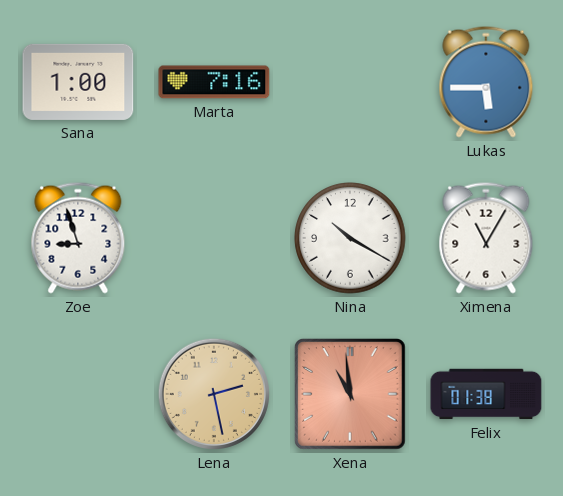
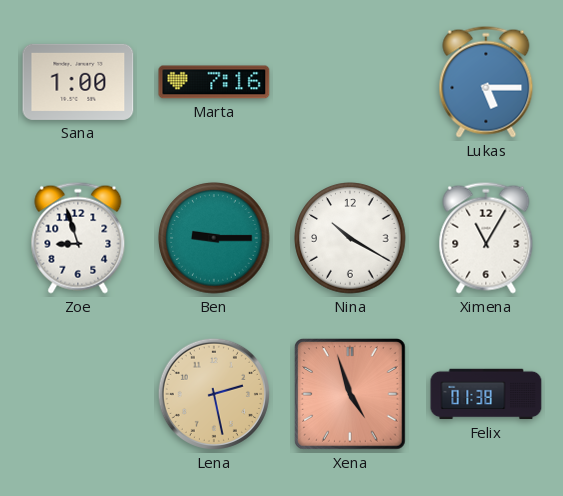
Lukas: 5:45 -> 5:15
Ben: none -> 9:15
Xena: 10:59 -> 4:57
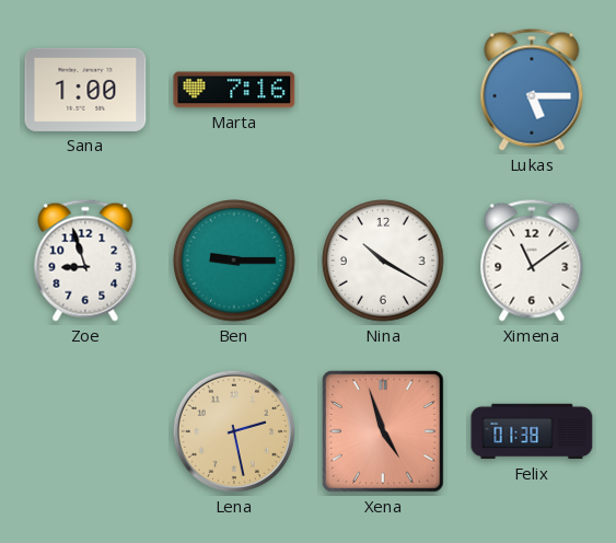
Ximena: 11:05 -> 11:09
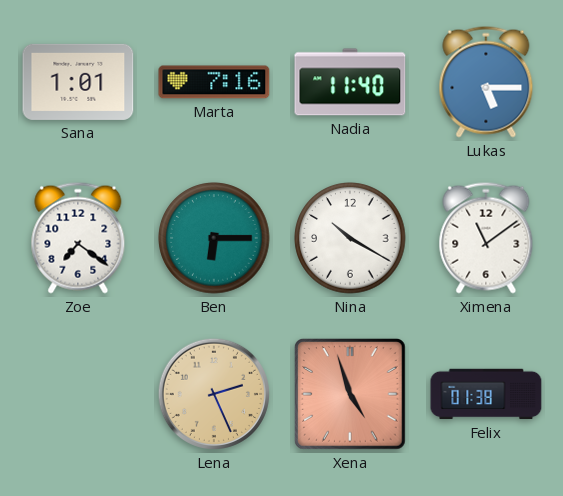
Sana: 1:00 -> 1:01
Nadia: none -> 11:40
Zoe: 8:57 -> 7:21
Ben: 9:15 -> 6:15
Lena: 2:28 -> 2:26
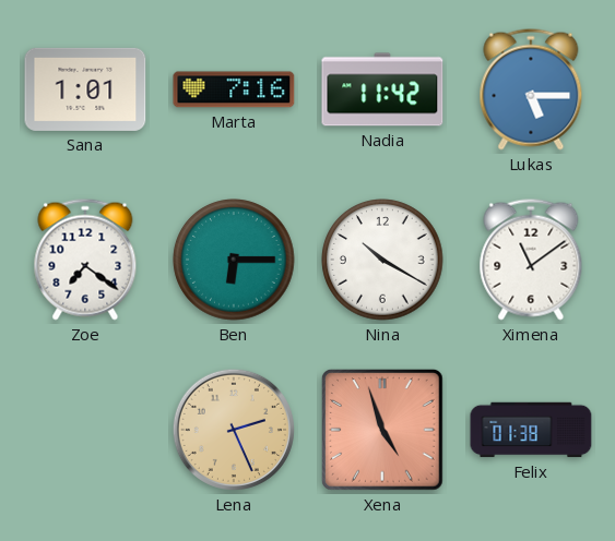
Nadia: 11:40 -> 11:42
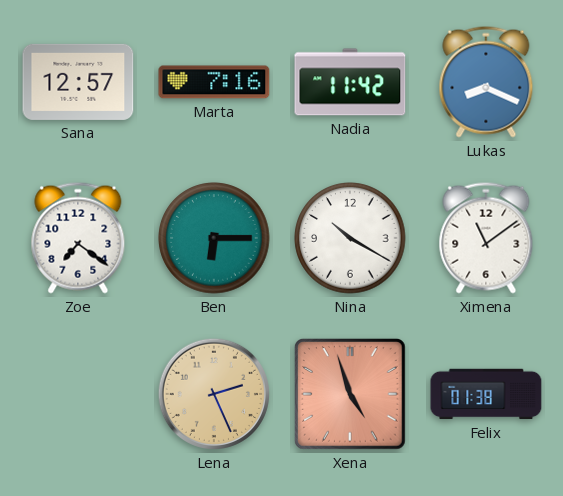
Sana: 1:01 -> 12:57
Lukas: 5:15 -> 8:19
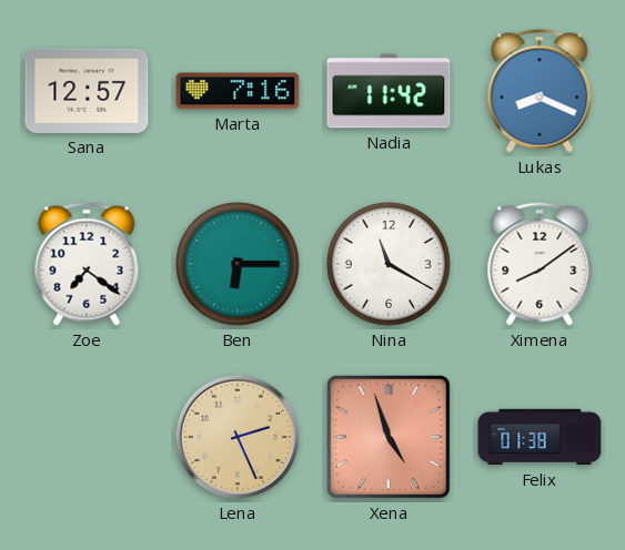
Nina: 10:20 -> 11:20
Ximena: 11:09 -> 8:09
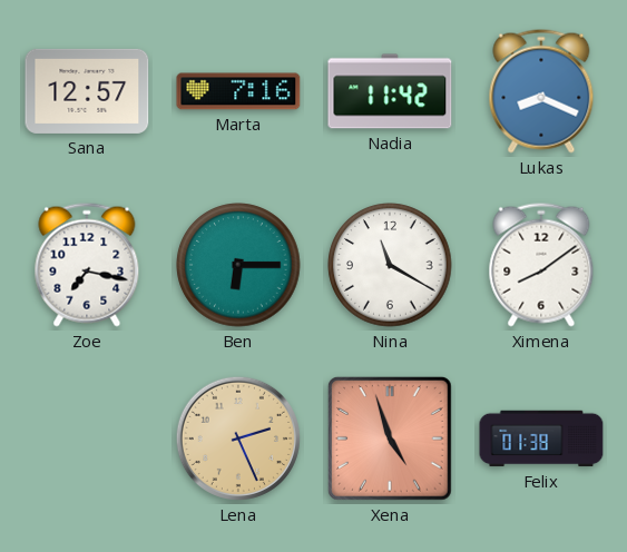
Zoe: 7:21 -> 7:17
